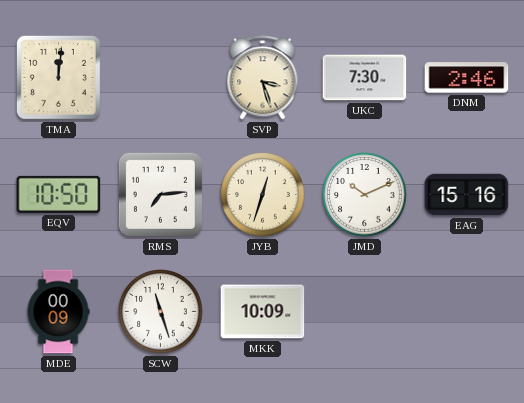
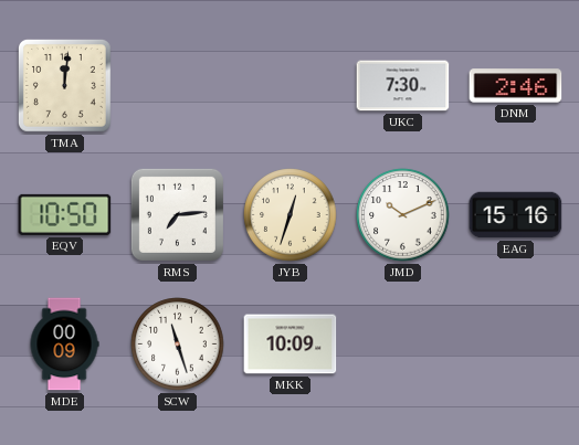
SVP: 3:27 -> none
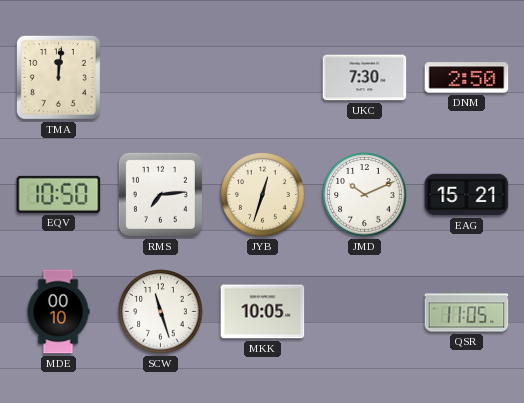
DNM: 2:46 -> 2:50
EAG: 15:16 -> 15:21
MDE: 00:09 -> 00:10
MKK: 10:09 -> 10:05
QSR: none -> 11:05
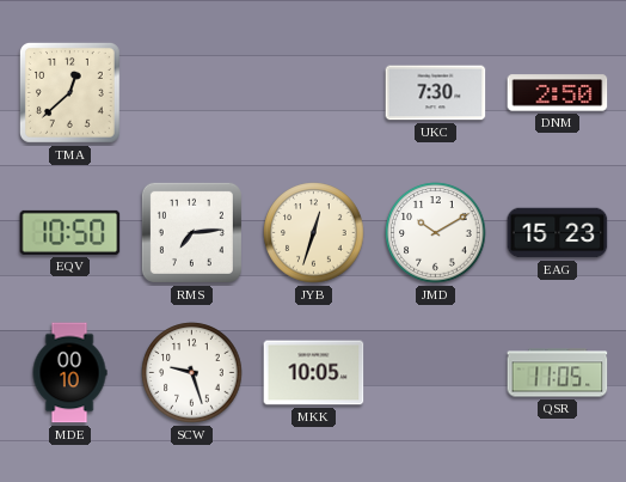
TMA: 12:01 -> 12:38
JMD: 10:11 -> 10:10
EAG: 15:21 -> 15:23
SCW: 11:27 -> 9:27
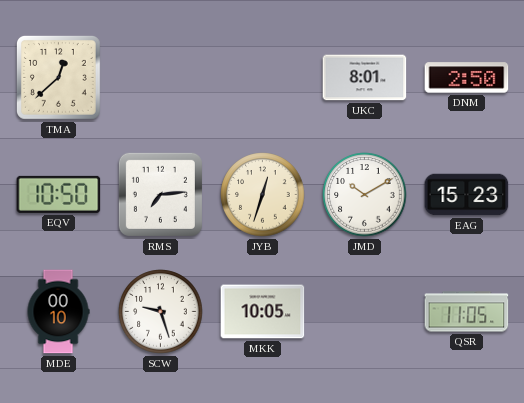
UKC: 7:30 -> 8:01
